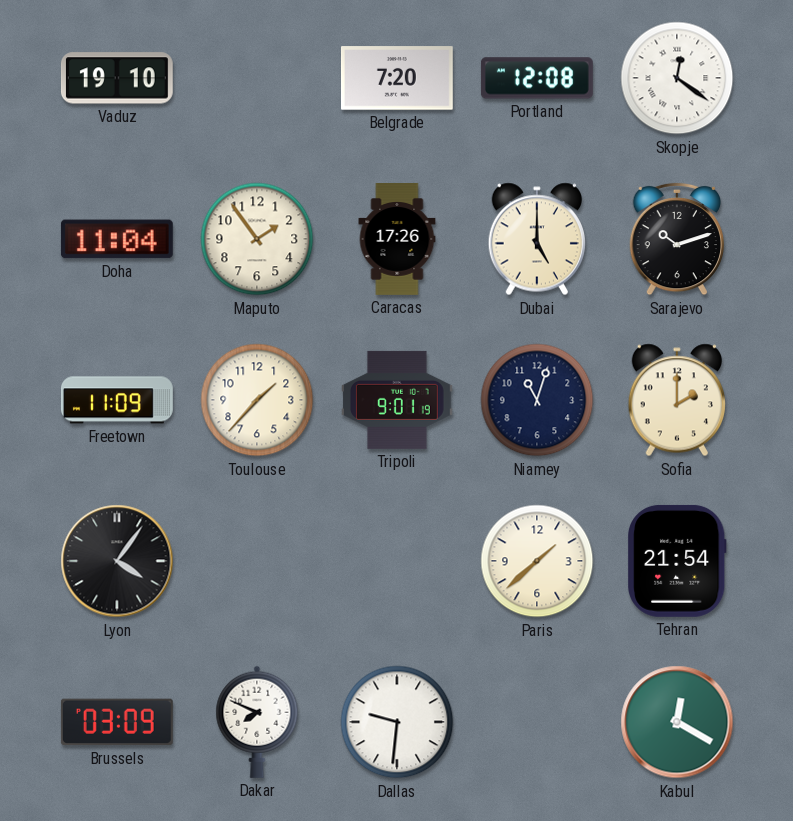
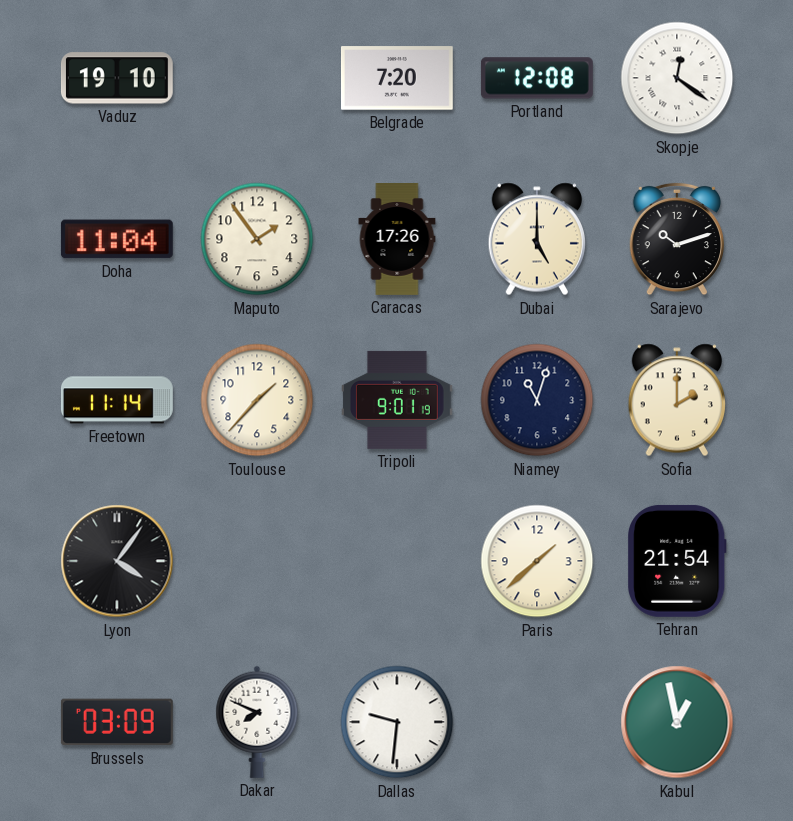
Freetown: 11:09 -> 11:14
Kabul: 12:20 -> 12:58
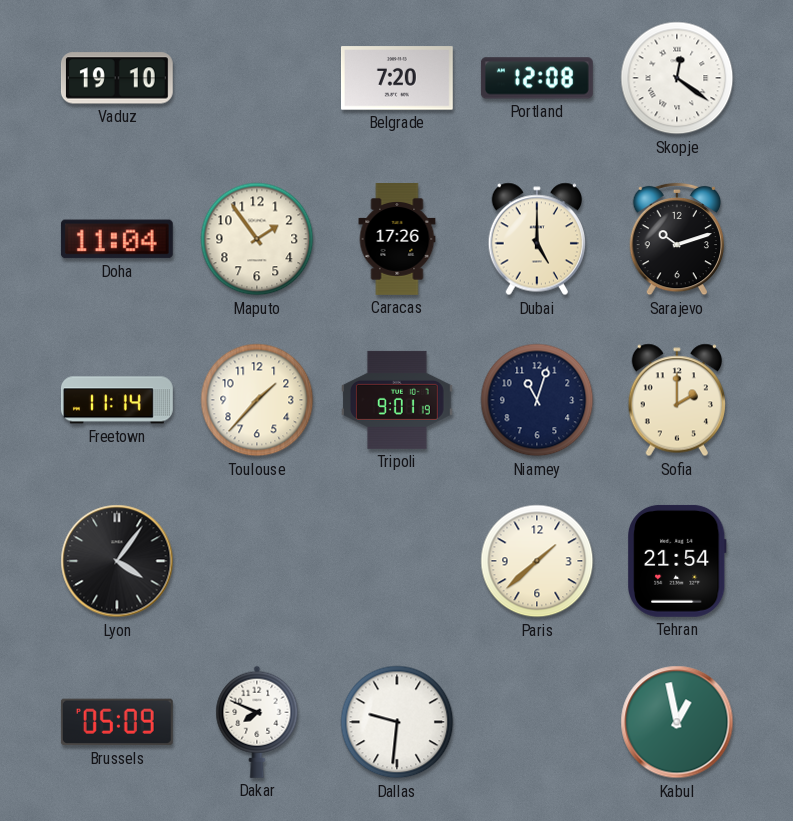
Brussels: 03:09 -> 05:09
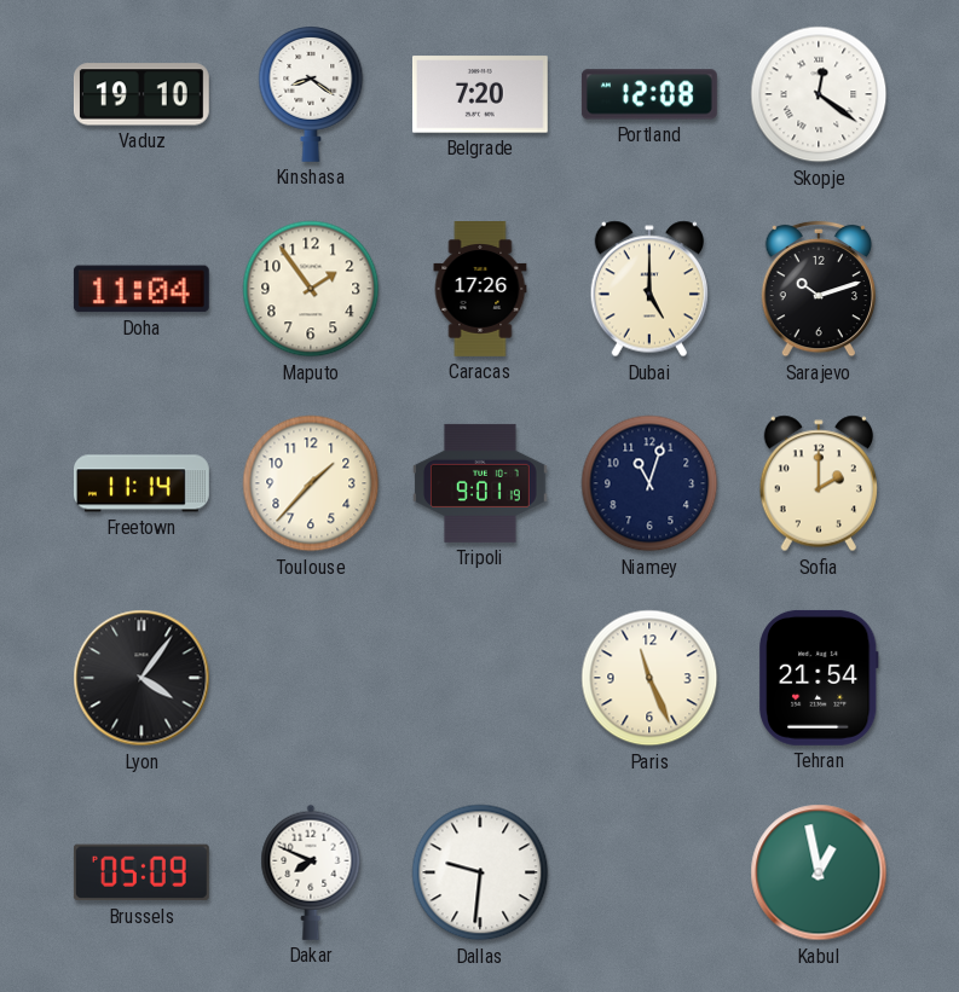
Kinshasa: none -> 8:21
Paris: 1:38 -> 11:26
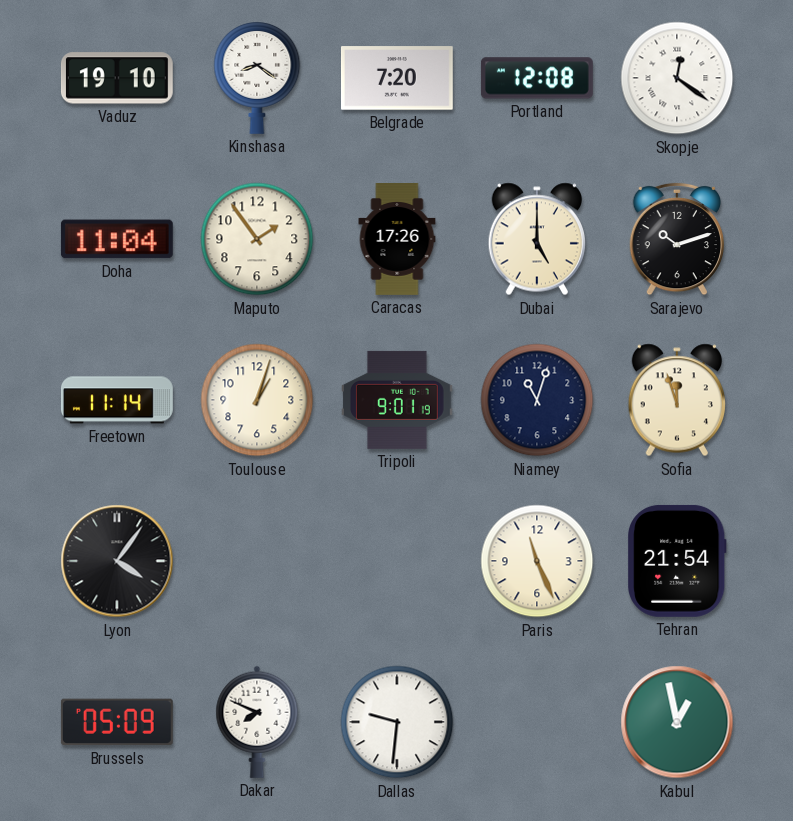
Toulouse: 1:37 -> 1:03
Sofia: 2:00 -> 11:57
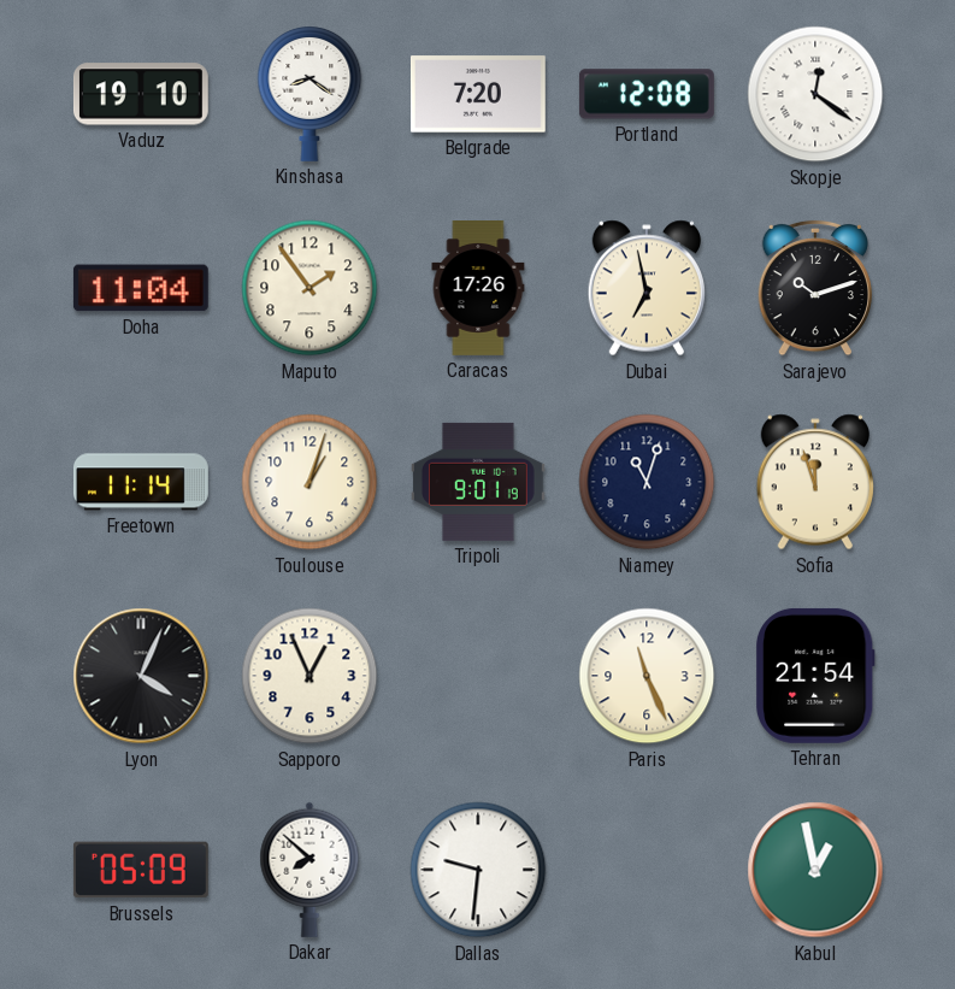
Dubai: 5:00 -> 6:58
Lyon: 4:06 -> 4:04
Sapporo: none -> 12:56
Dakar: 7:49 -> 7:52
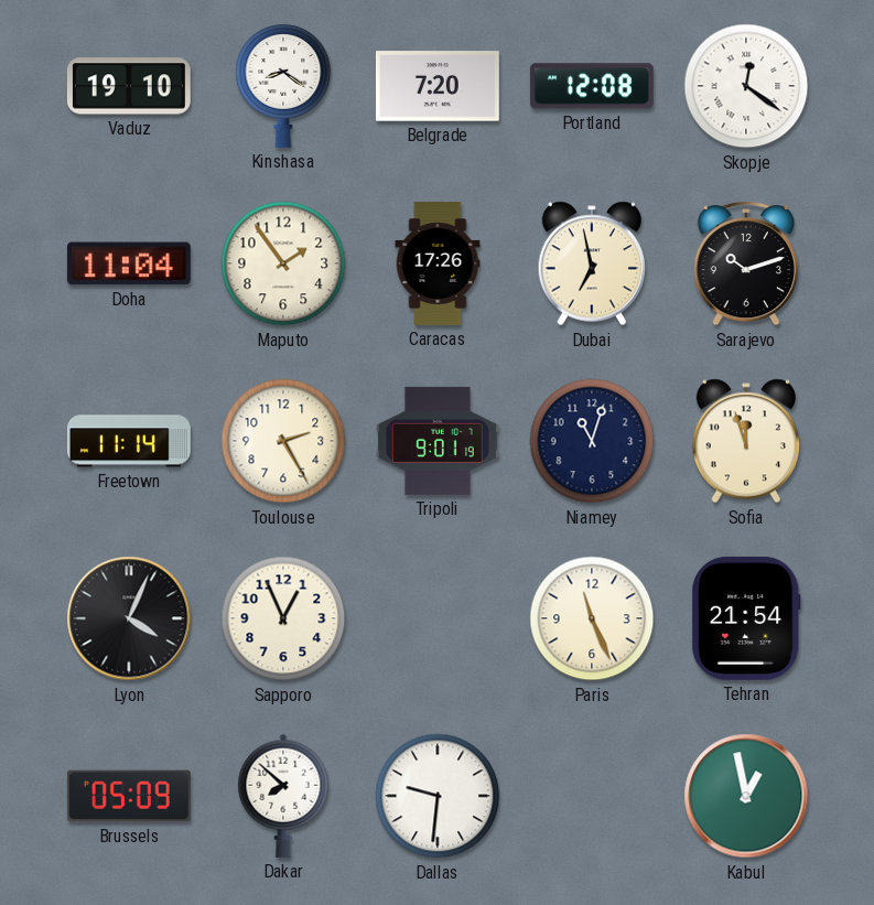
Toulouse: 1:03 -> 2:25
